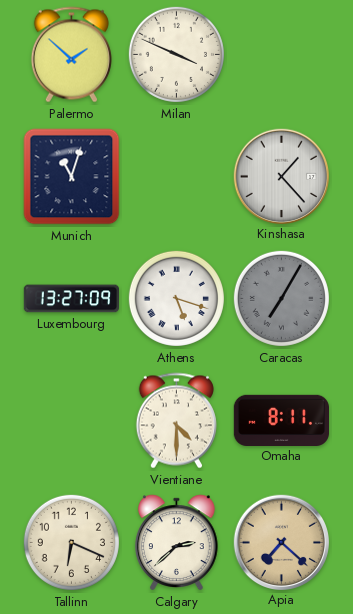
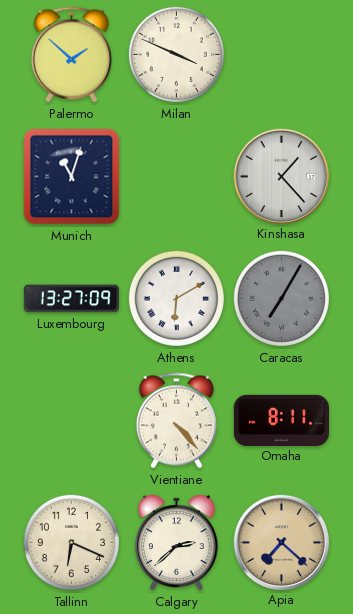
Athens: 5:18 -> 6:10
Vientiane: 4:30 -> 4:23
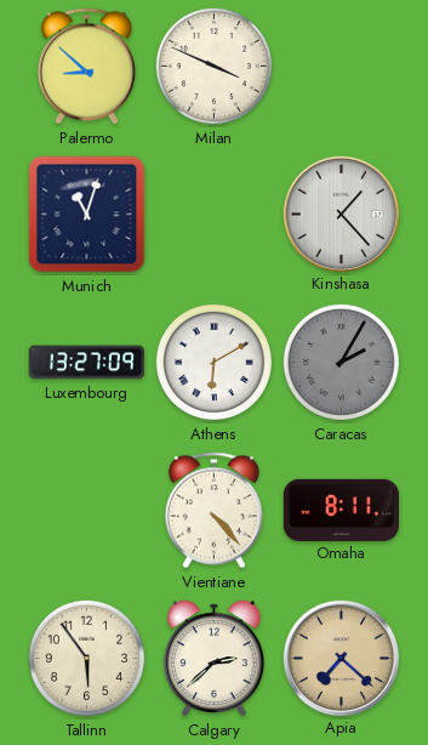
Palermo: 1:52 -> 8:52
Caracas: 7:05 -> 2:05
Tallinn: 6:19 -> 5:54
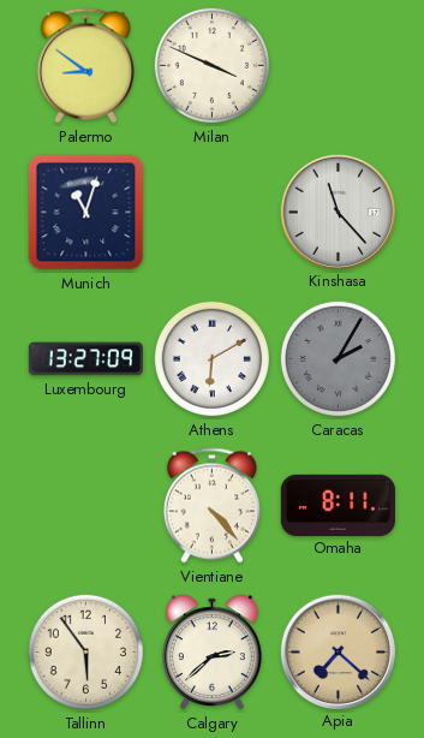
Palermo: 8:52 -> 8:51
Kinshasa: 1:23 -> 11:23
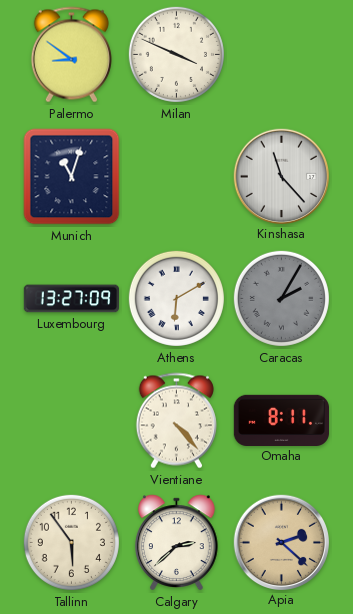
Apia: 7:22 -> 2:22
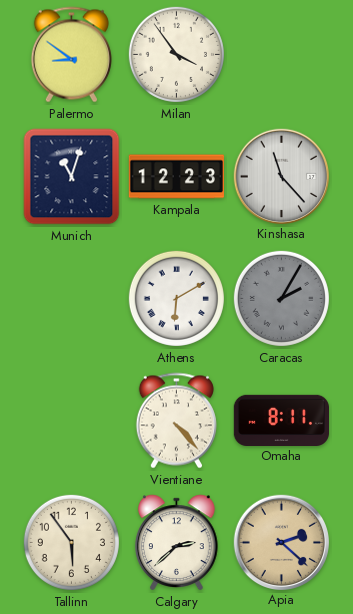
Milan: 3:49 -> 3:54
Kampala: none -> 12:23
Luxembourg: 13:27 -> none
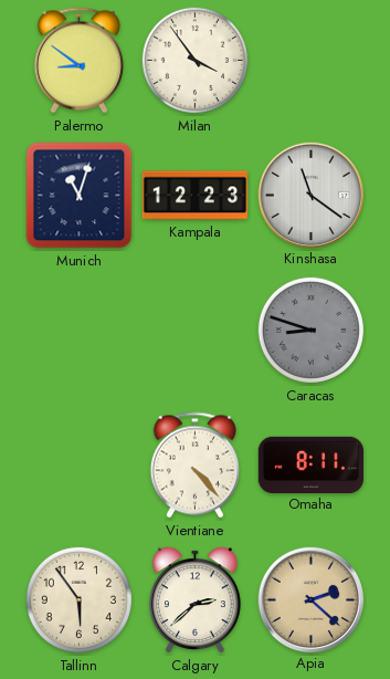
Kinshasa: 11:23 -> 11:21
Athens: 6:10 -> none
Caracas: 2:05 -> 8:48
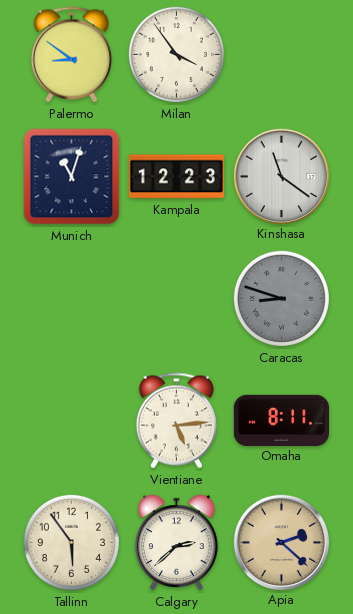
Vientiane: 4:23 -> 5:14
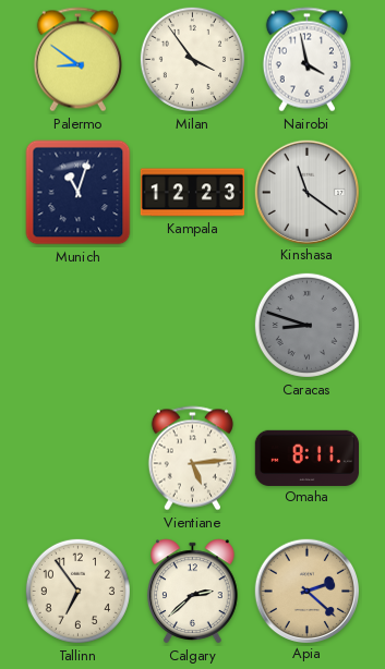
Nairobi: none -> 3:58
Tallinn: 5:54 -> 6:54
